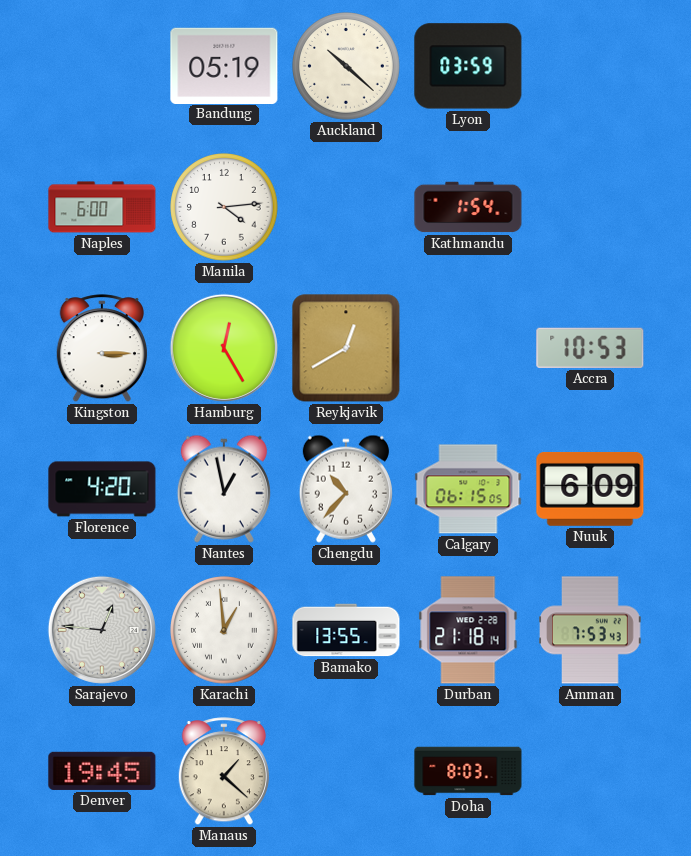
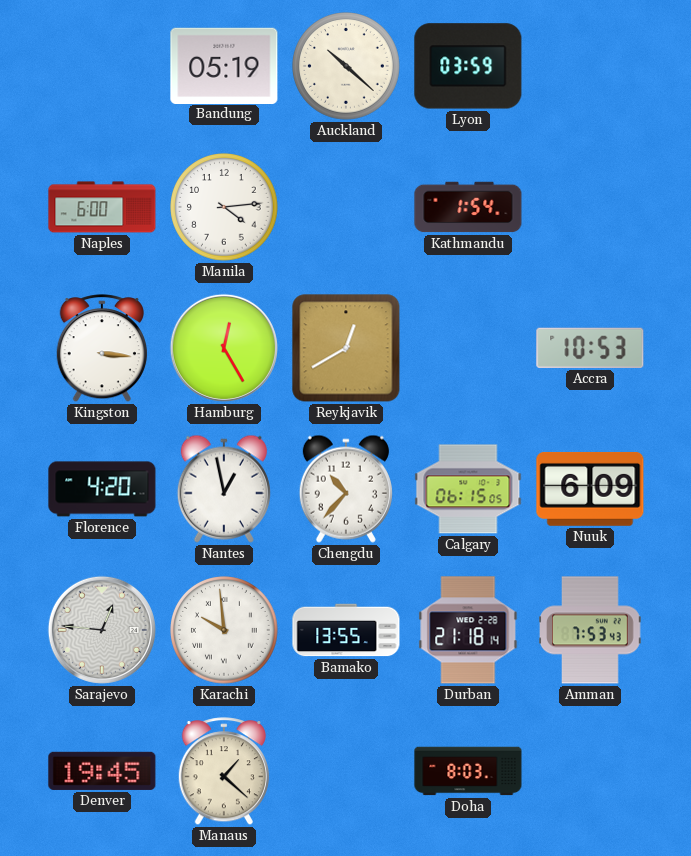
Kingston: 3:15 -> 3:16
Karachi: 12:59 -> 9:59
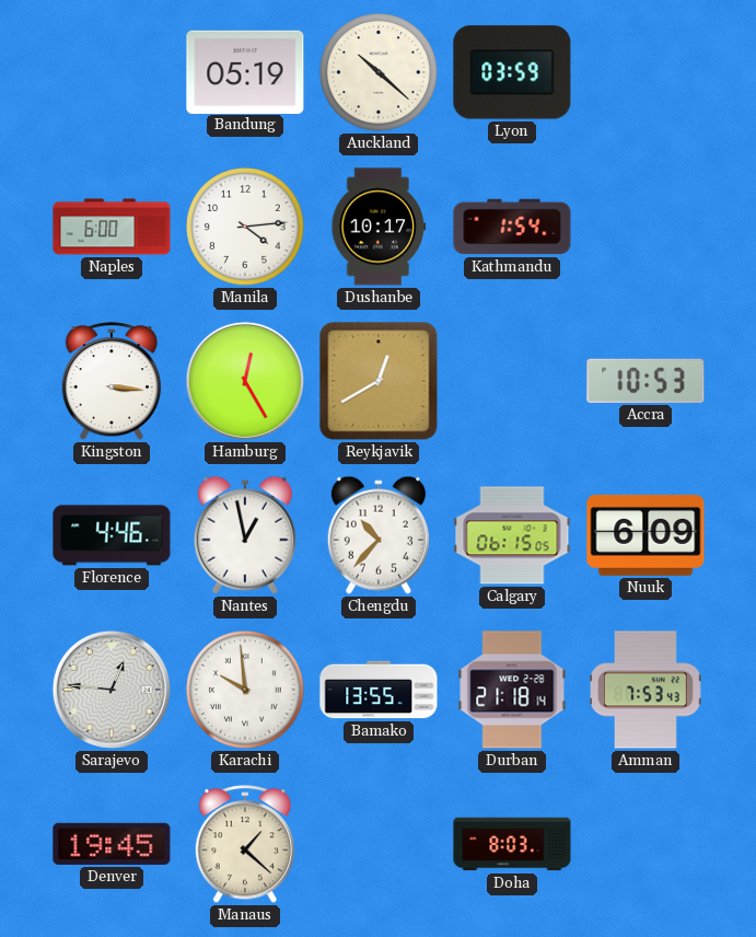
Dushanbe: none -> 10:17
Florence: 4:20 -> 4:46
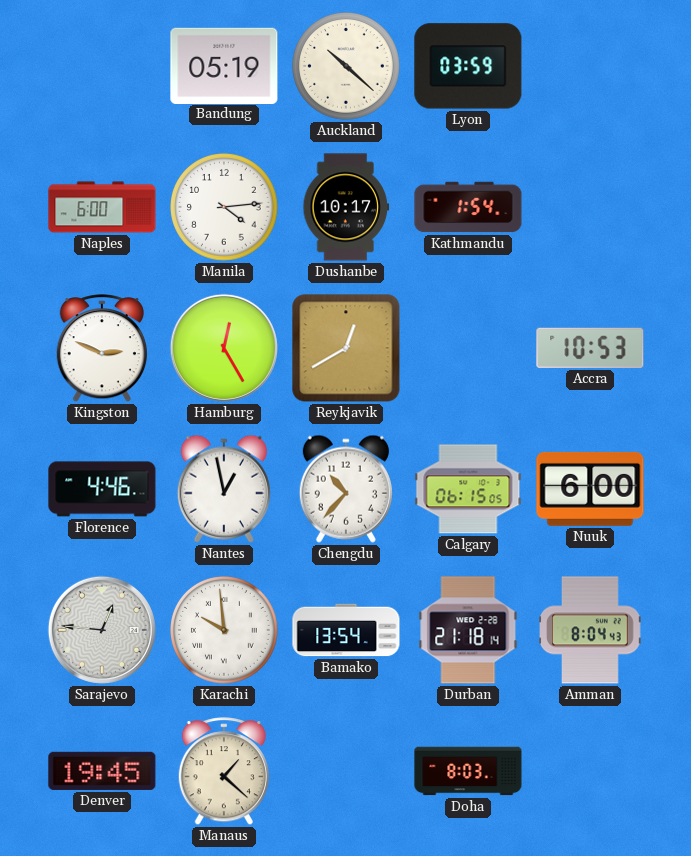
Kingston: 3:16 -> 2:49
Nuuk: 6:09 -> 6:00
Bamako: 13:55 -> 13:54
Amman: 7:53 -> 8:04
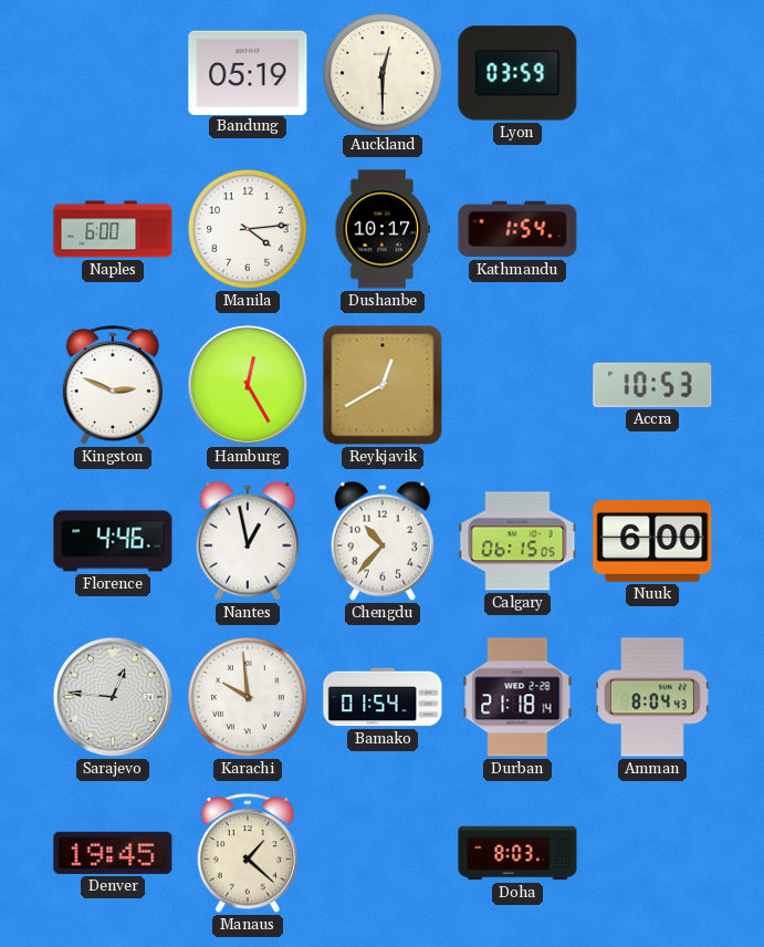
Auckland: 10:22 -> 12:30
Bamako: 13:54 -> 01:54
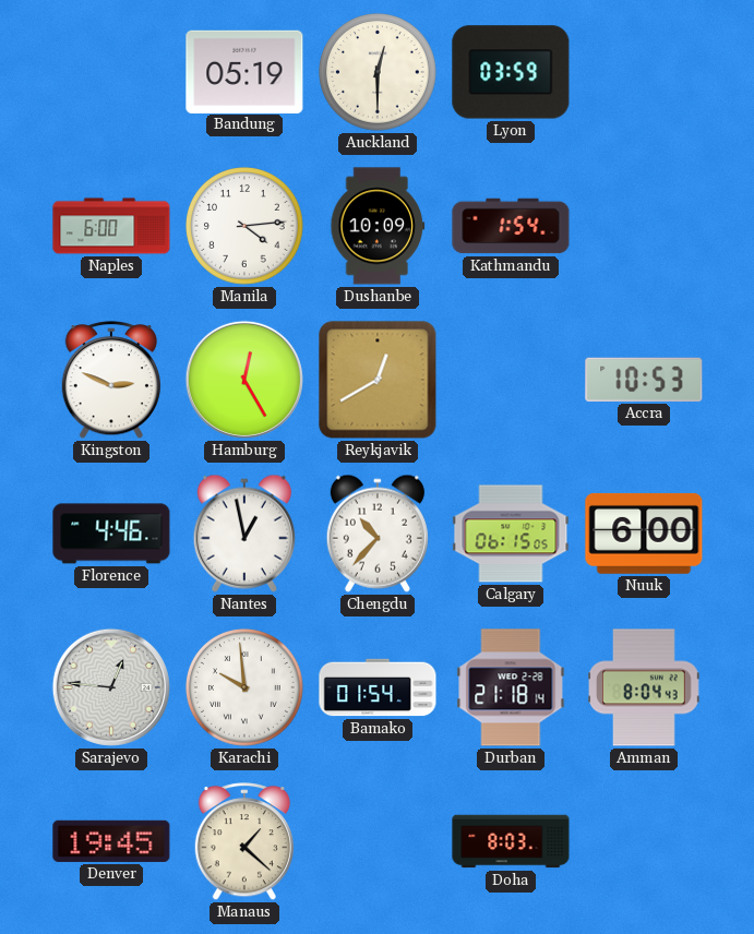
Dushanbe: 10:17 -> 10:09
